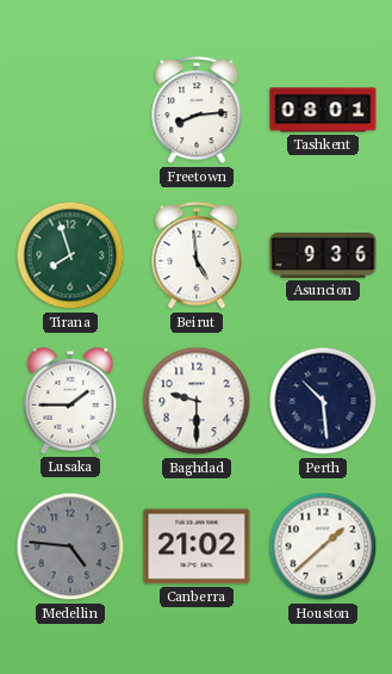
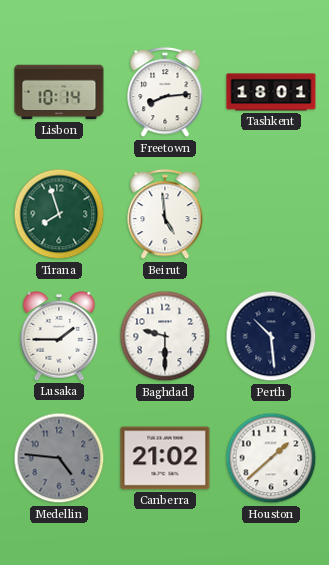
Lisbon: none -> 10:14
Tashkent: 08:01 -> 18:01
Asuncion: 9:36 -> none
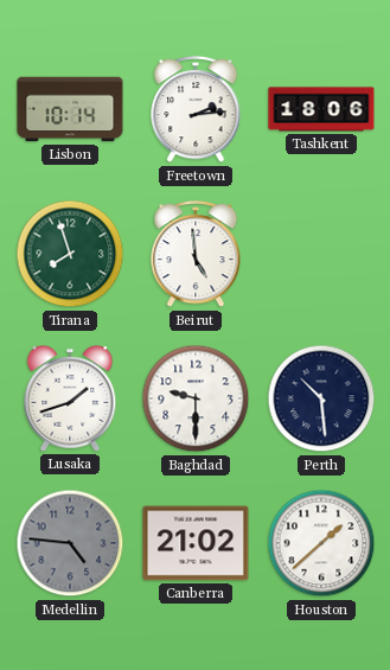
Freetown: 8:14 -> 2:14
Tashkent: 18:01 -> 18:06
Lusaka: 1:45 -> 1:42
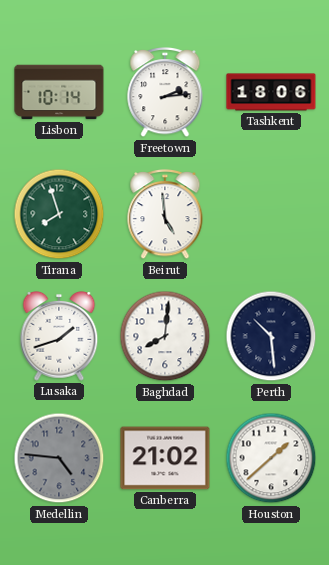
Baghdad: 9:30 -> 8:01
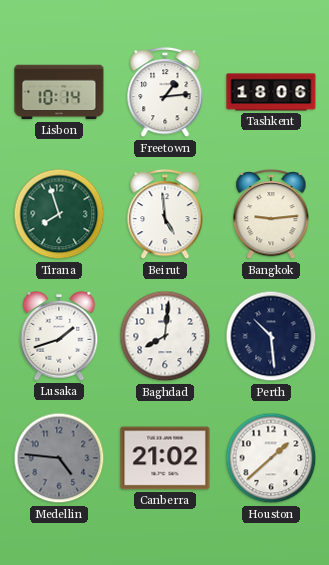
Freetown: 2:14 -> 1:14
Bangkok: none -> 9:14
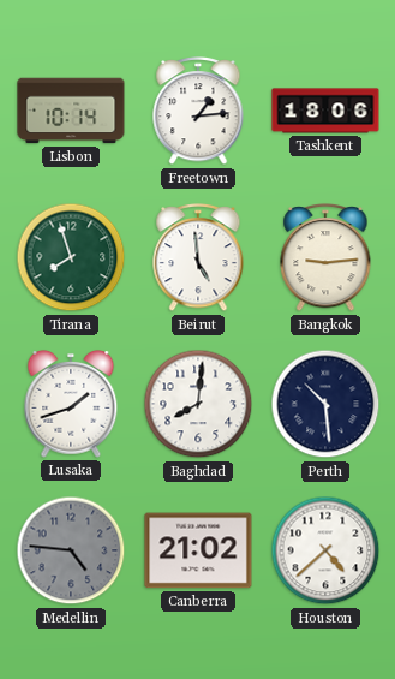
Houston: 1:38 -> 4:38
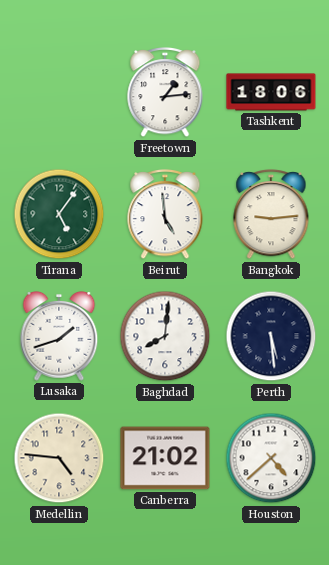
Lisbon: 10:14 -> none
Tirana: 7:57 -> 5:06
Perth: 10:29 -> 5:29
Medellin dial: grey -> cream
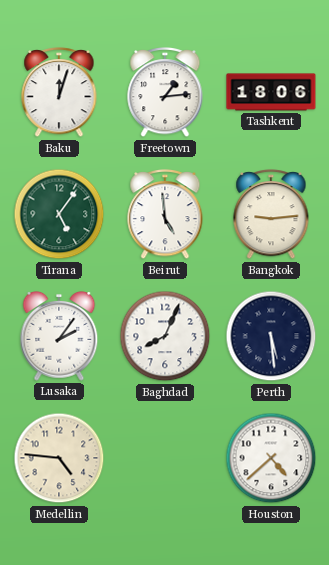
Baku: none -> 12:03
Lusaka: 1:42 -> 2:06
Baghdad: 8:01 -> 8:04
Canberra: 21:02 -> none
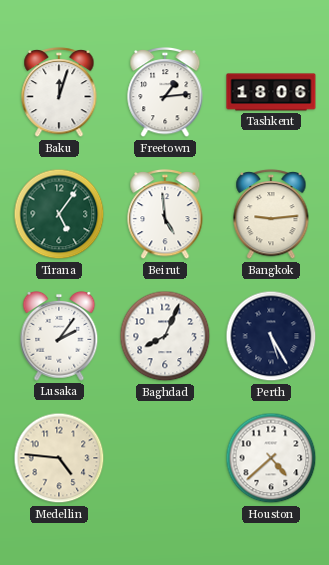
Perth: 5:29 -> 5:25
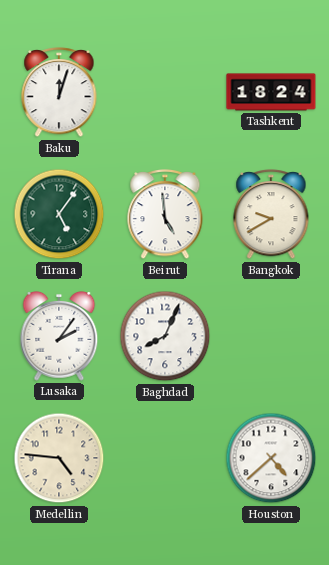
Freetown: 1:14 -> none
Tashkent: 18:06 -> 18:24
Bangkok: 9:14 -> 9:40
Perth: 5:25 -> none
